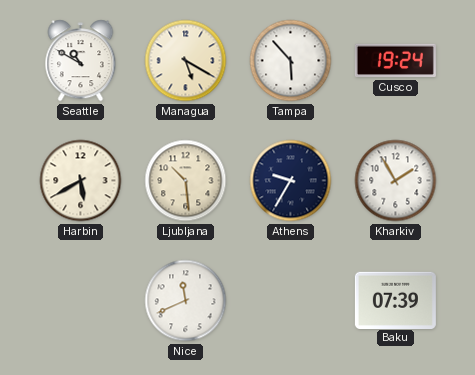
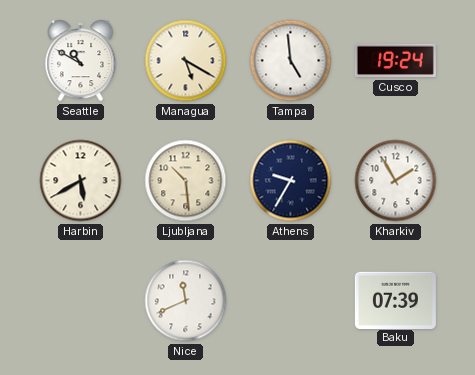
Tampa: 5:53 -> 4:59
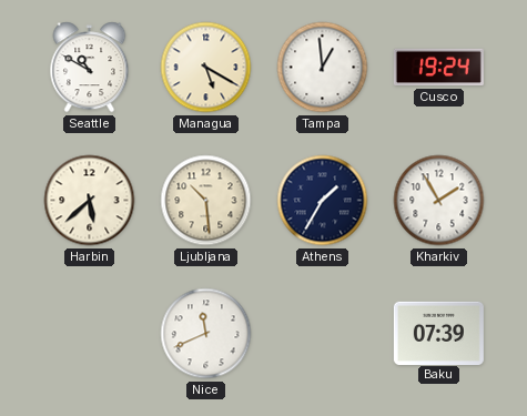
Tampa: 4:59 -> 12:59
Harbin: 5:40 -> 5:38
Athens: 9:35 -> 1:35
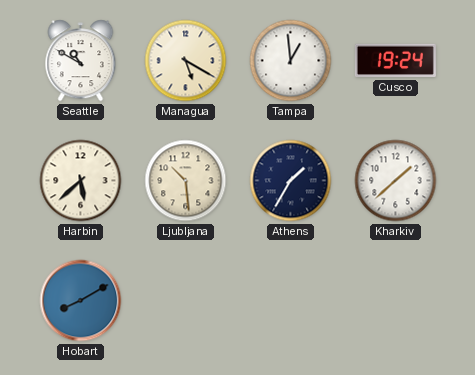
Kharkiv: 1:55 -> 1:38
Hobart: none -> 8:10
Nice: 11:41 -> none
Baku: 07:39 -> none
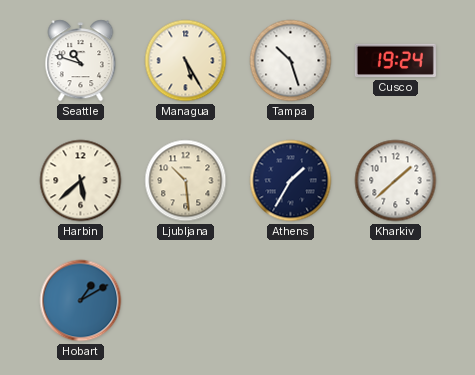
Seattle: 10:50 -> 10:48
Managua: 5:20 -> 5:25
Tampa: 12:59 -> 10:27
Hobart: 8:10 -> 1:10
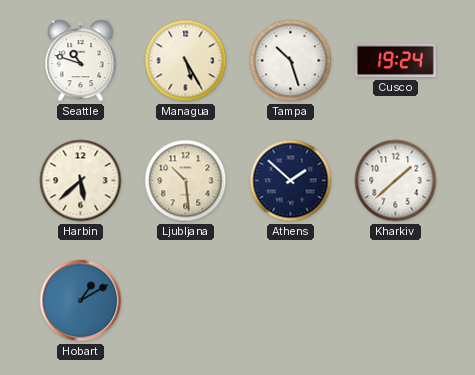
Athens: 1:35 -> 1:52
